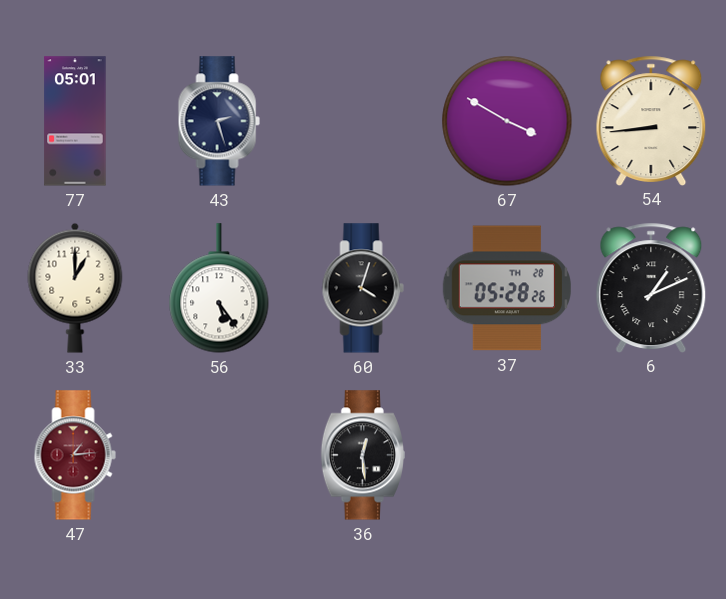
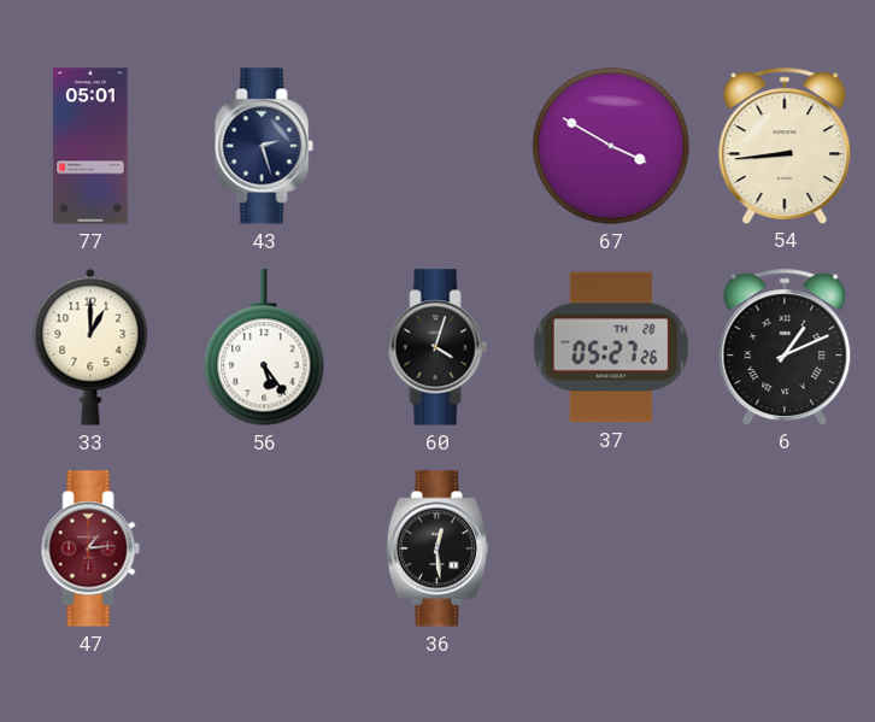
37: 05:28 -> 05:27
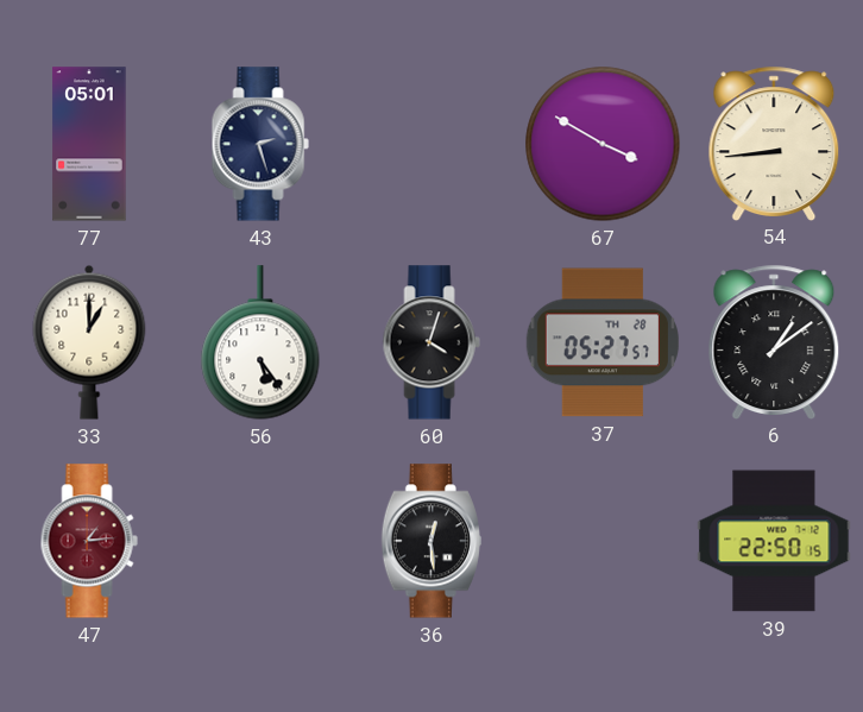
37: 05:27:26 -> 05:27:57
6: 1:11 -> 1:09
39: none -> 22:50
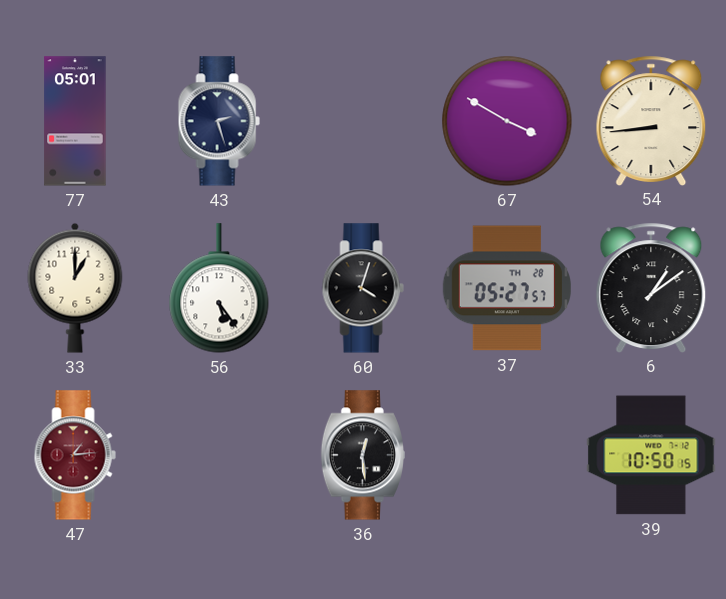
39: 22:50 -> 10:50
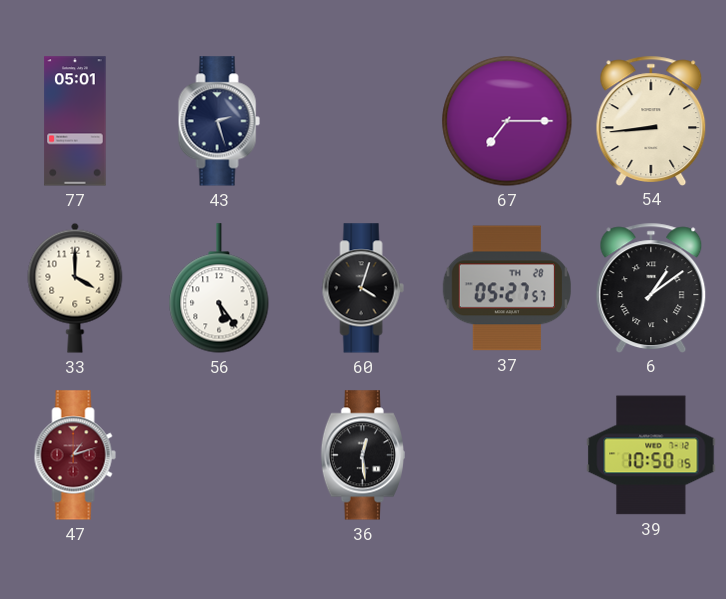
67: 3:50 -> 7:15
33: 1:00 -> 4:00
47: 1:14 -> 1:12
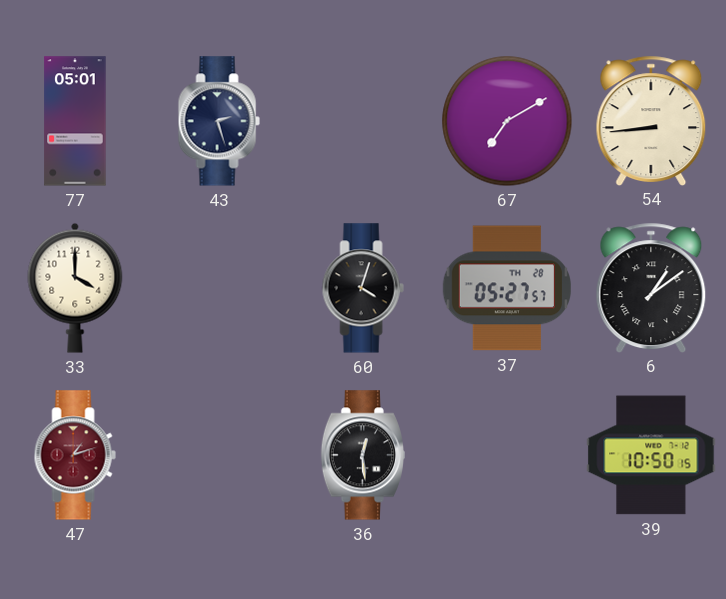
67: 7:15 -> 7:10
56: 5:24 -> none
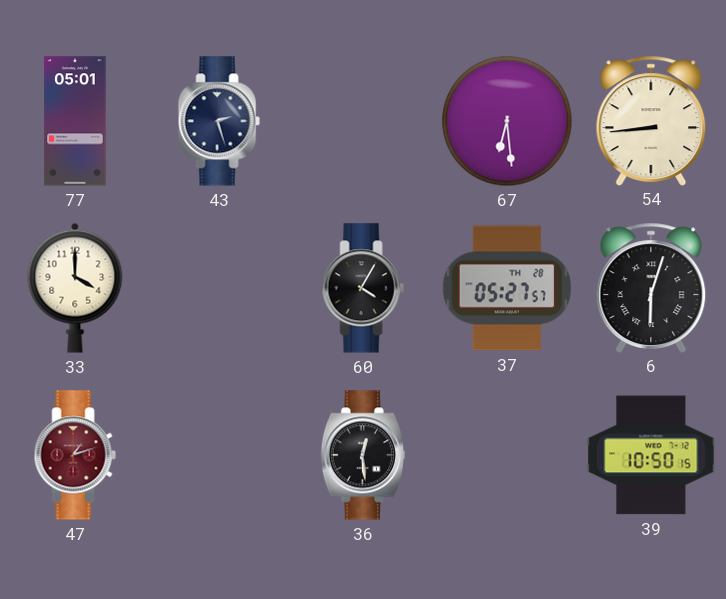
67: 7:10 -> 6:29
60: 4:03 -> 4:05
6: 1:09 -> 6:03
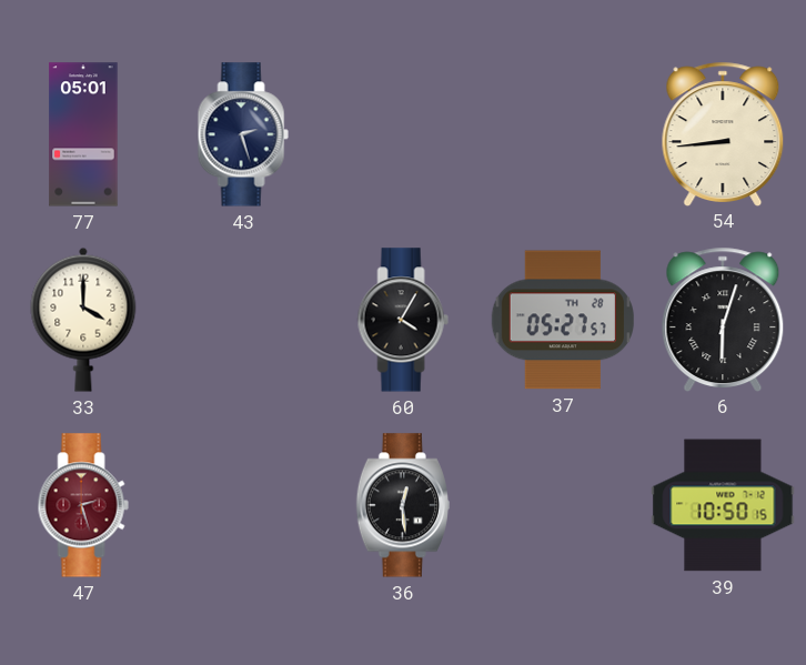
67: 6:29 -> none
47: 1:12 -> 2:27
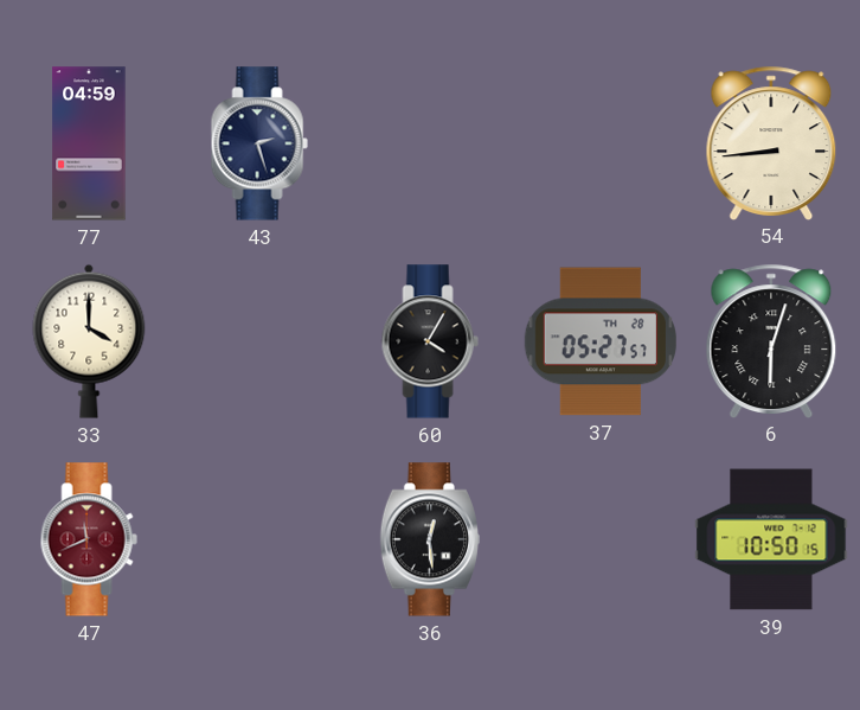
77: 05:01 -> 04:59
47: 2:27 -> 11:41
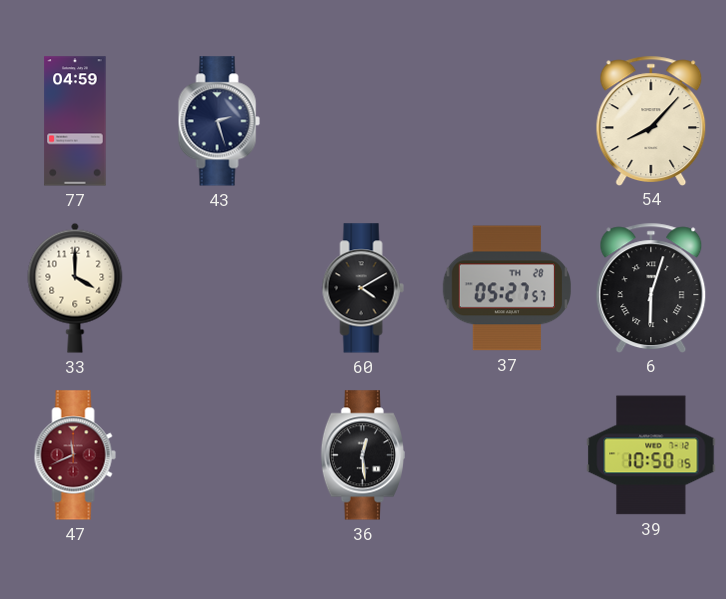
54: 8:44 -> 8:07
60: 4:05 -> 4:10
